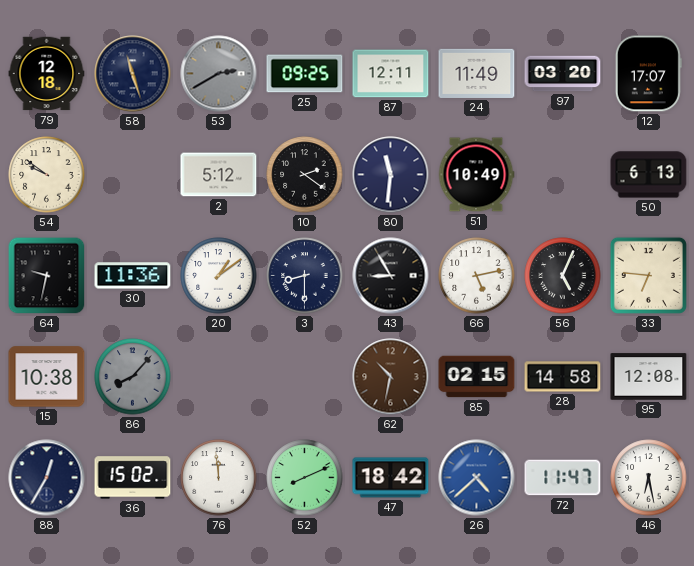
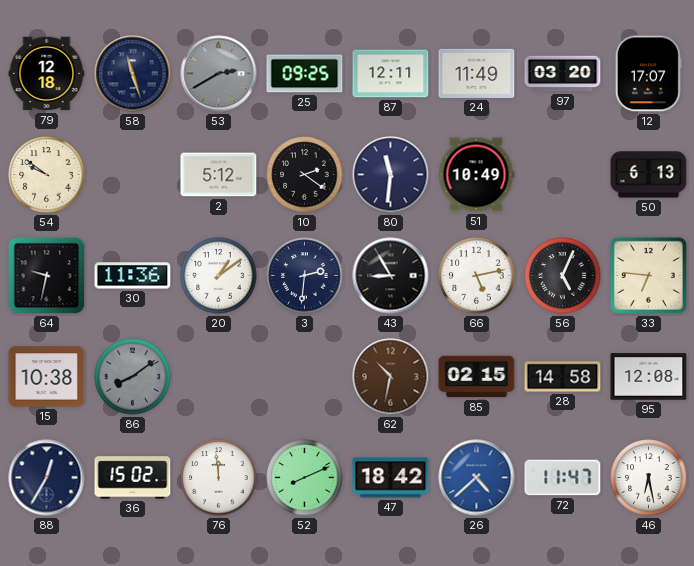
3: 8:30 -> 2:31
86: 8:07 -> 8:09
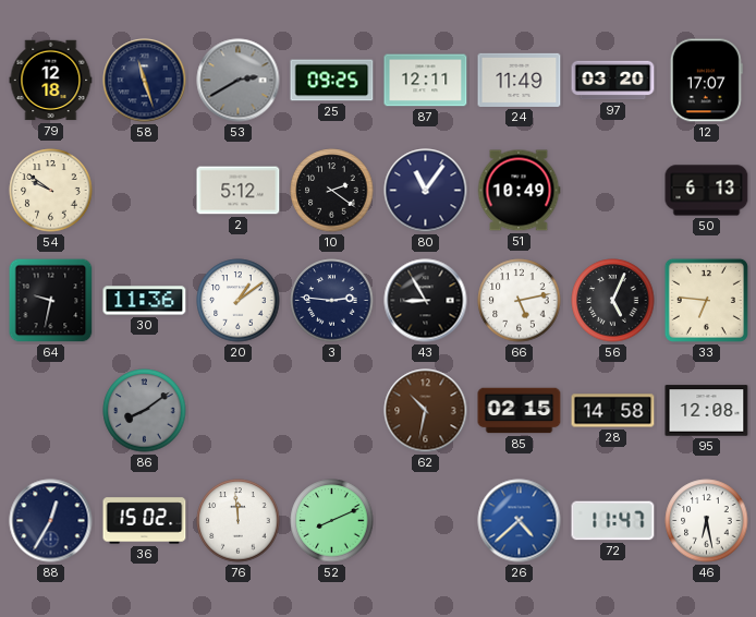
80: 11:31 -> 11:06
3: 2:31 -> 2:46
15: 10:38 -> none
47: 18:42 -> none
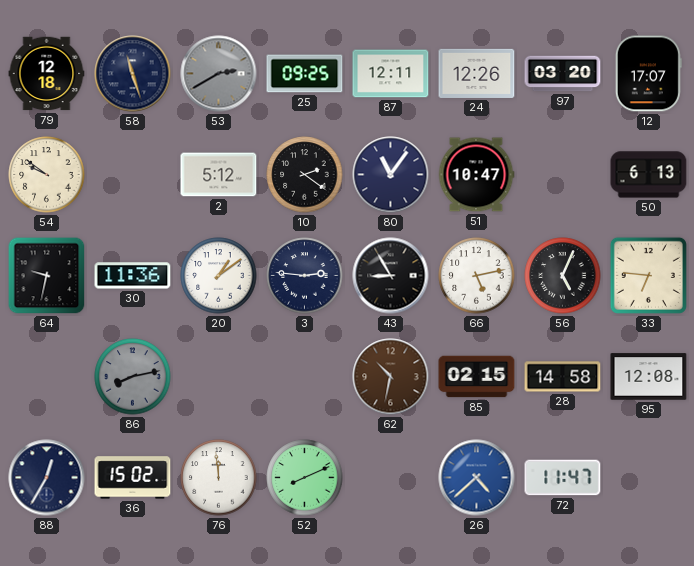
24: 11:49 -> 12:26
51: 10:49 -> 10:47
86: 8:09 -> 8:13
46: 6:28 -> none
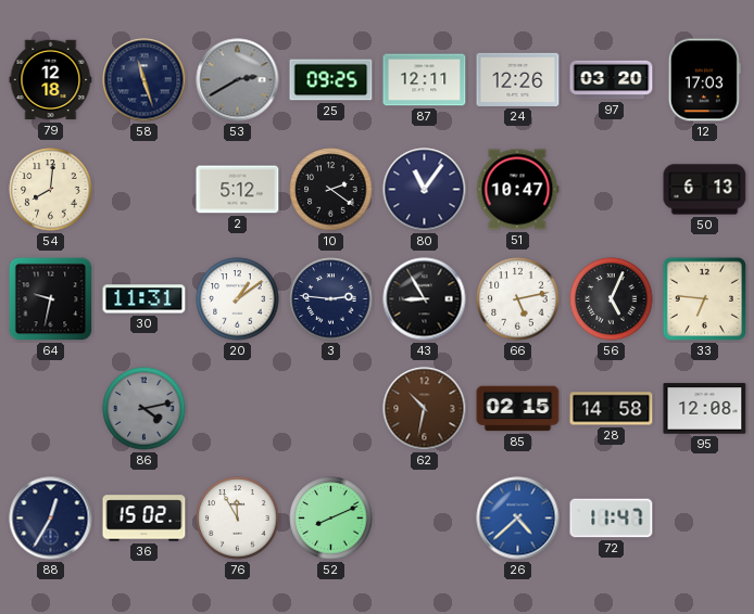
12: 17:07 -> 17:03
54: 9:51 -> 8:01
30: 11:36 -> 11:31
86: 8:13 -> 4:13
76: 11:59 -> 11:55
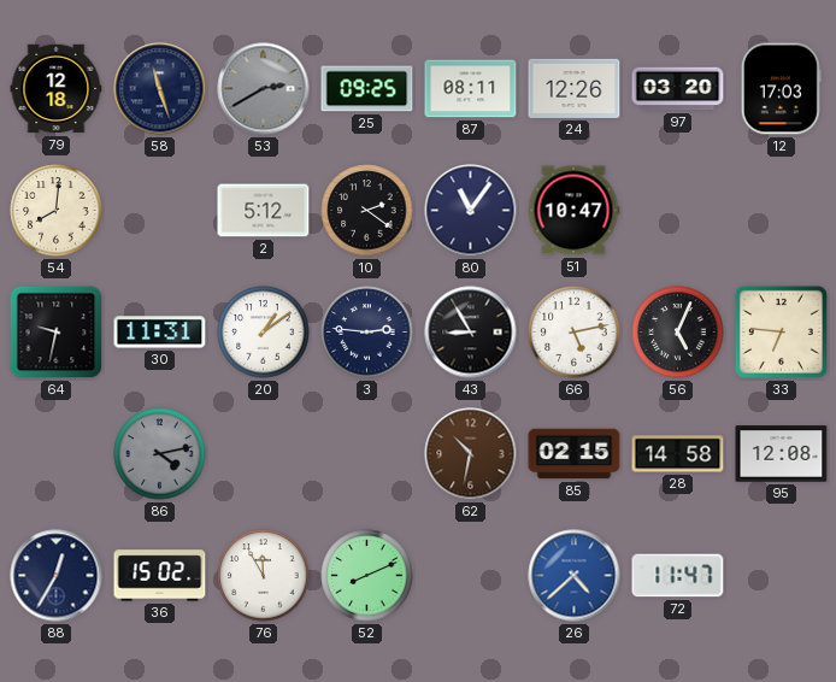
87: 12:11 -> 08:11
50: 6:13 -> none
